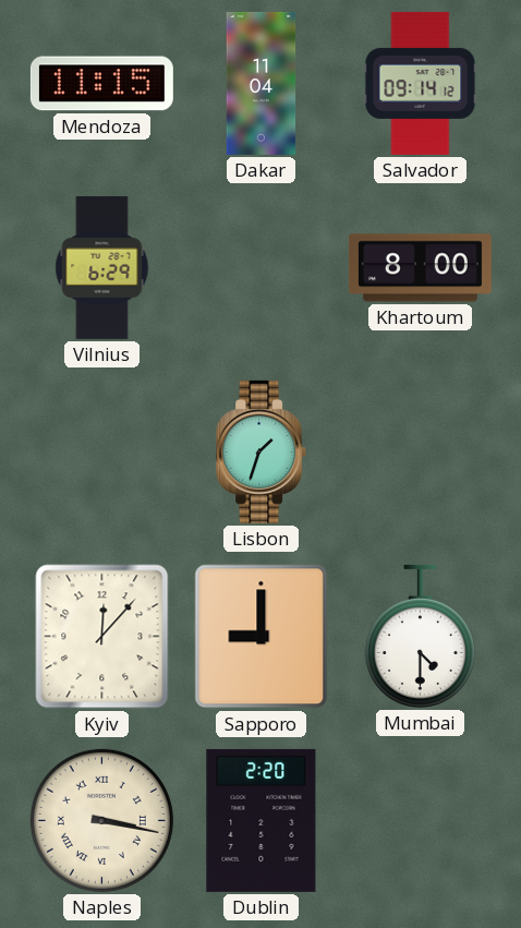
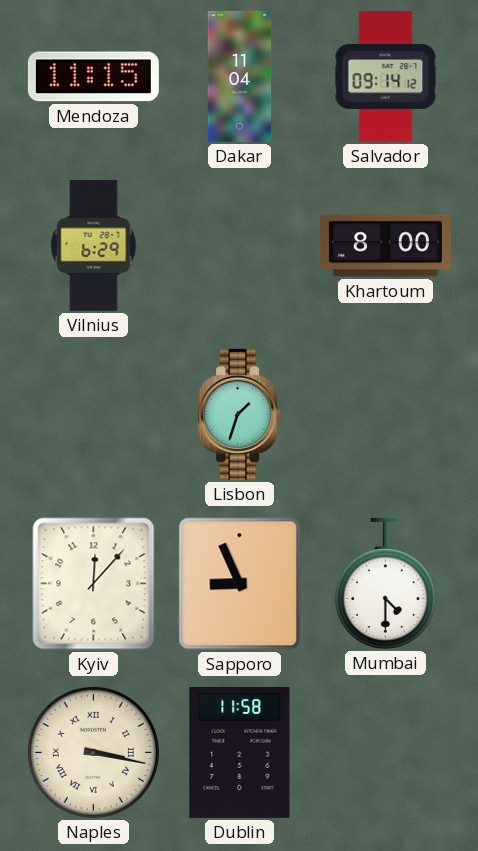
Sapporo: 9:00 -> 8:56
Dublin: 2:20 -> 11:58
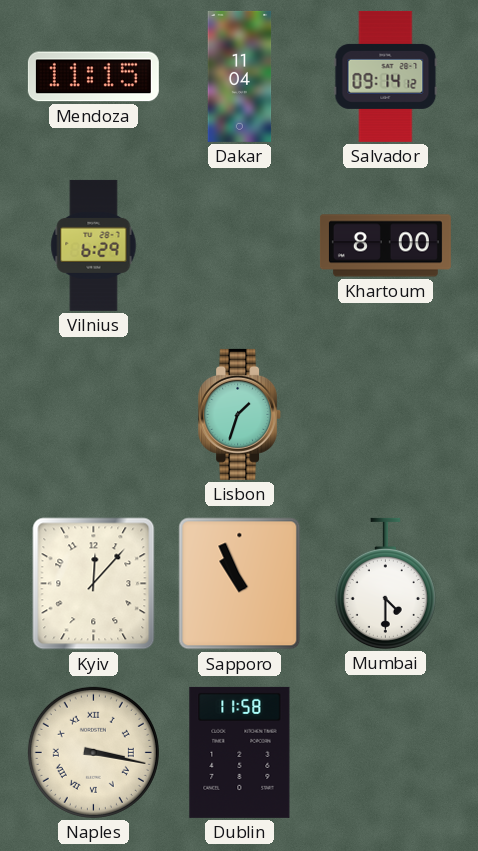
Sapporo: 8:56 -> 10:56
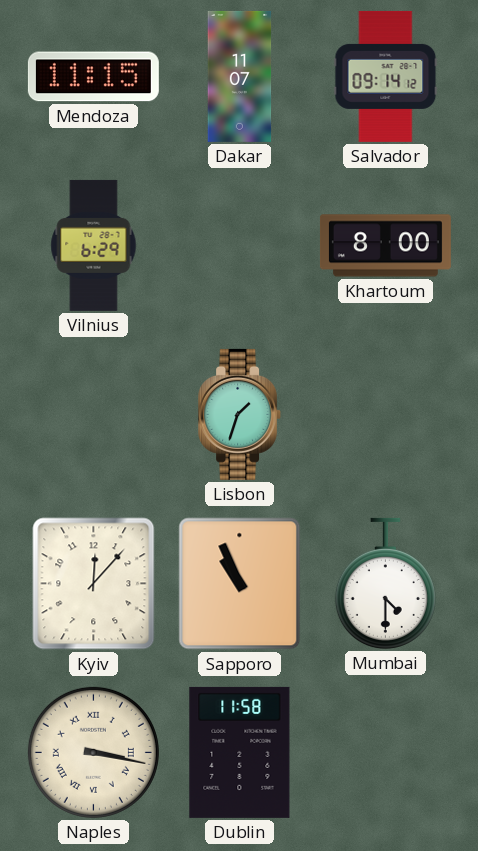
Dakar: 11:04 -> 11:07
